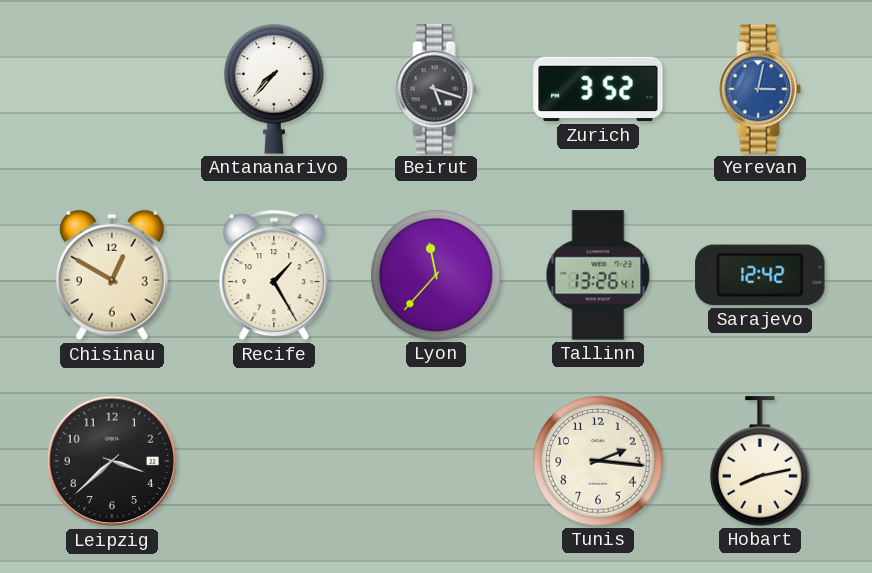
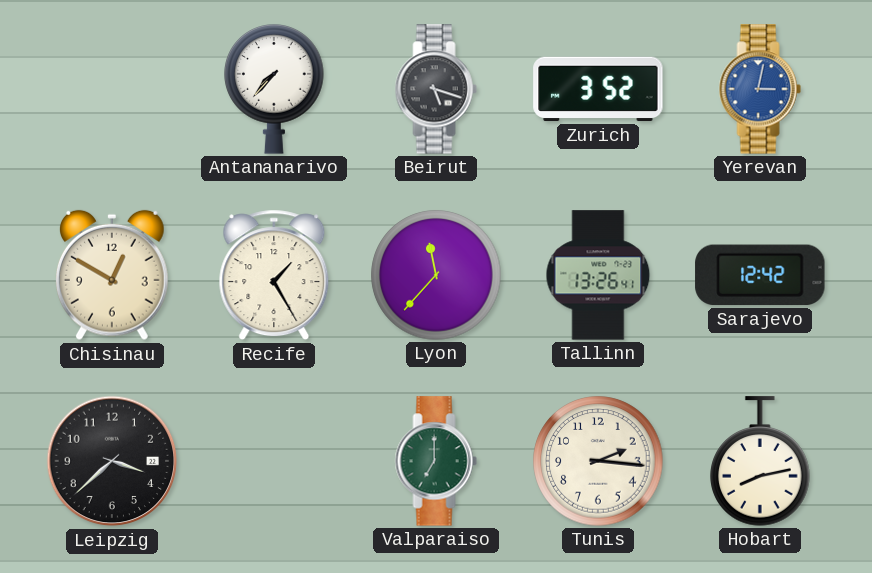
Valparaiso: none -> 7:00
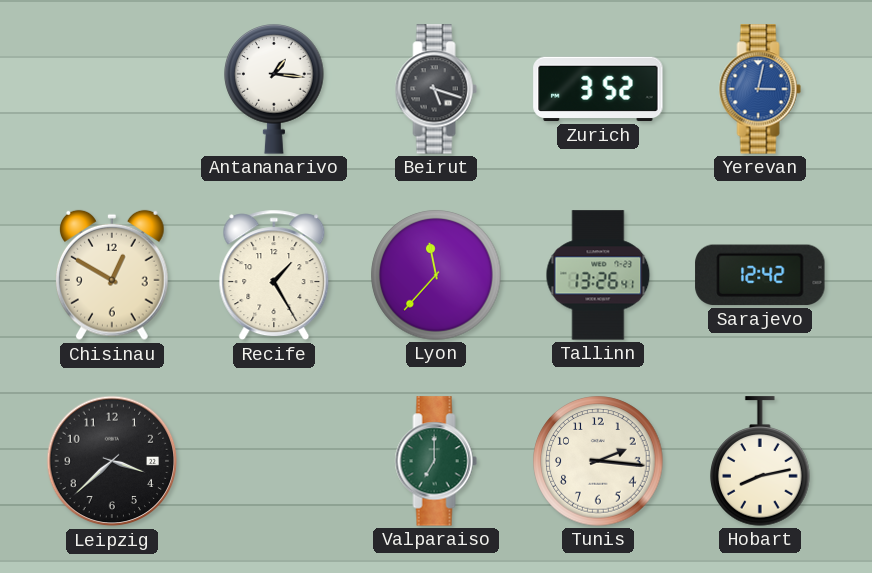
Antananarivo: 7:37 -> 1:16
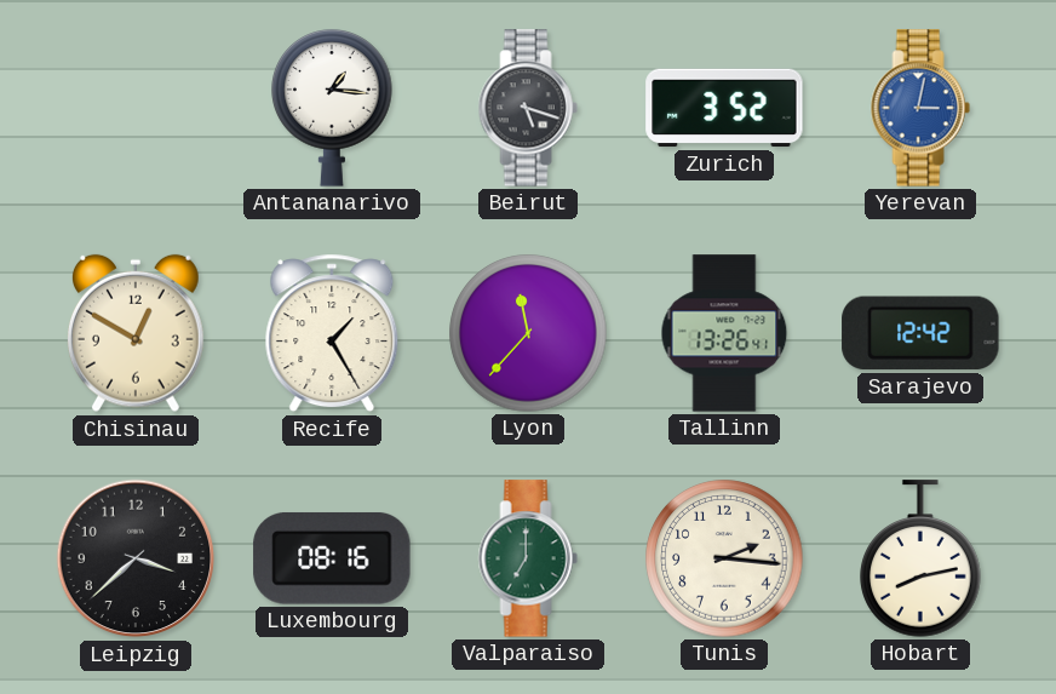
Luxembourg: none -> 08:16
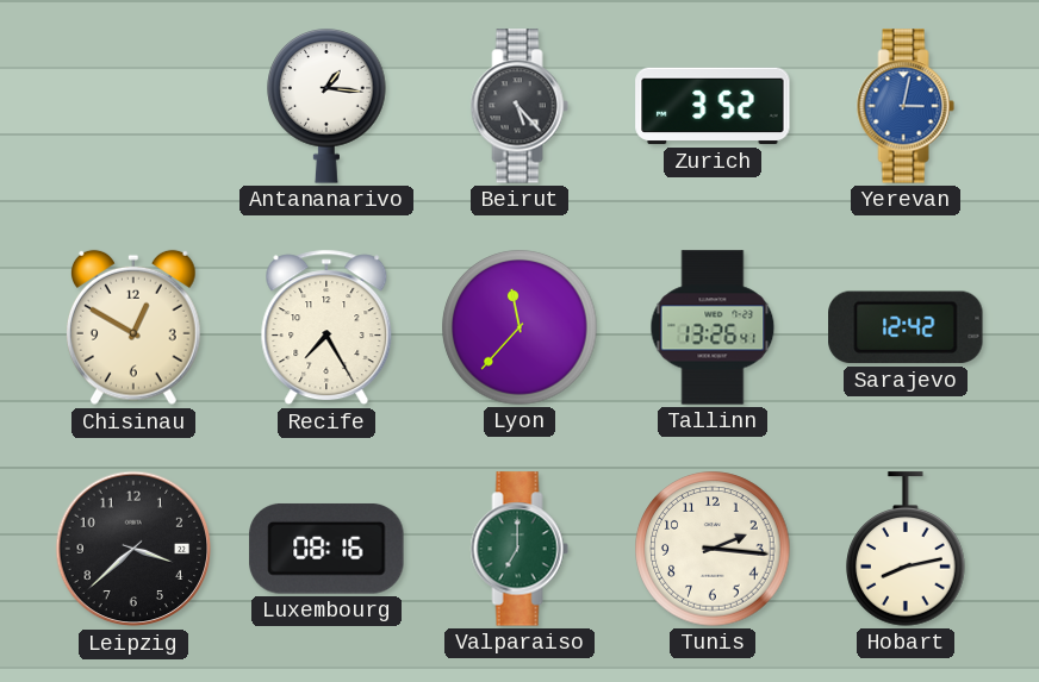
Beirut: 5:18 -> 5:23
Recife: 1:25 -> 7:25
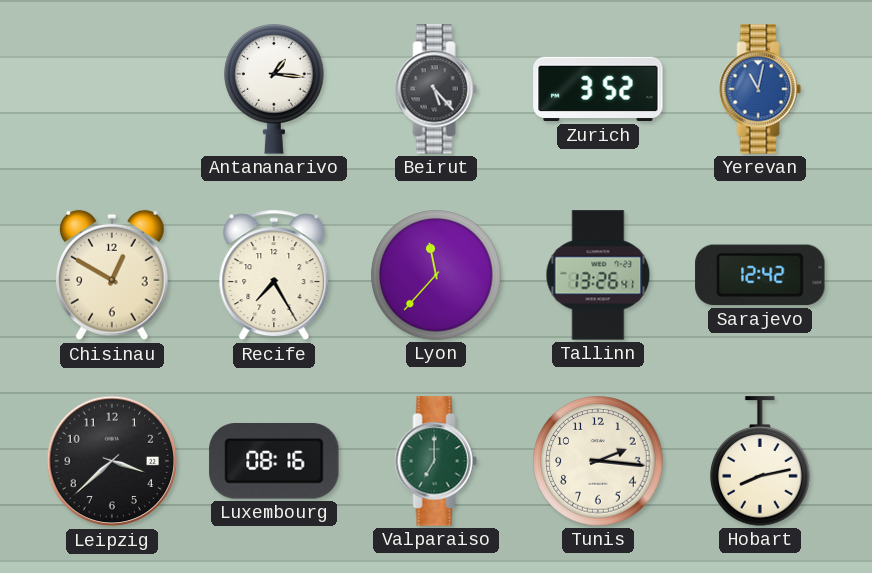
Yerevan: 3:02 -> 11:02
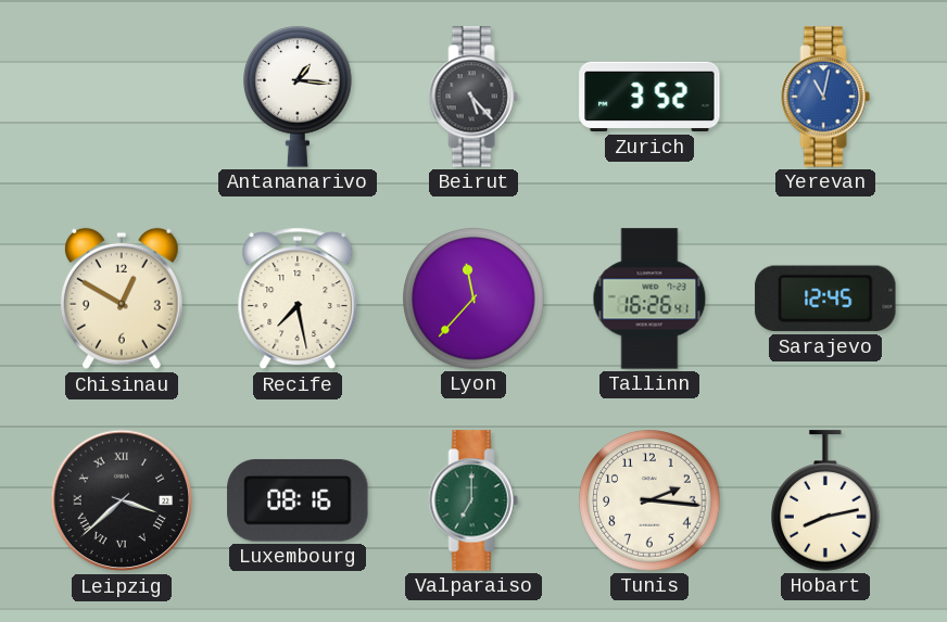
Recife: 7:25 -> 7:28
Tallinn: 13:26 -> 16:26
Sarajevo: 12:42 -> 12:45
Leipzig numerals: Arabic -> Roman
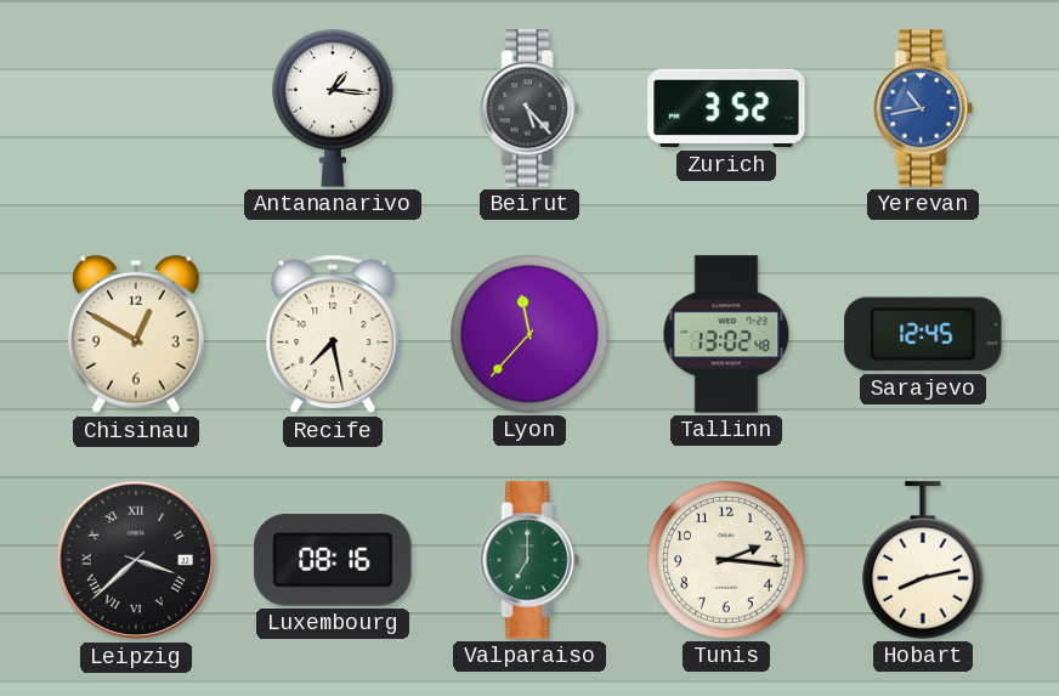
Yerevan: 11:02 -> 10:43
Tallinn: 16:26 -> 13:02
